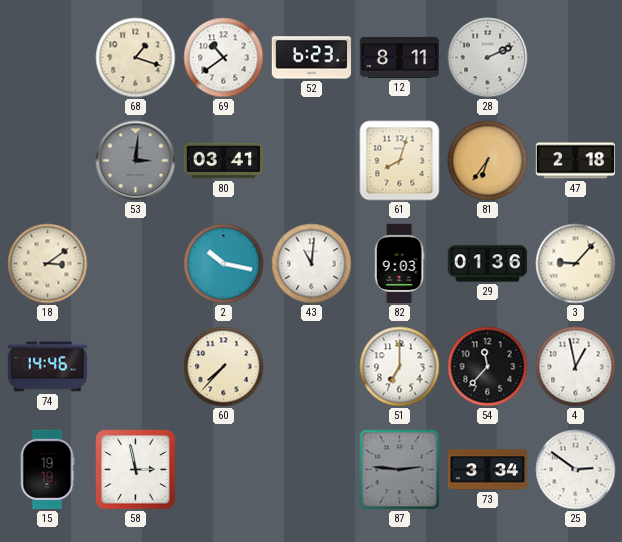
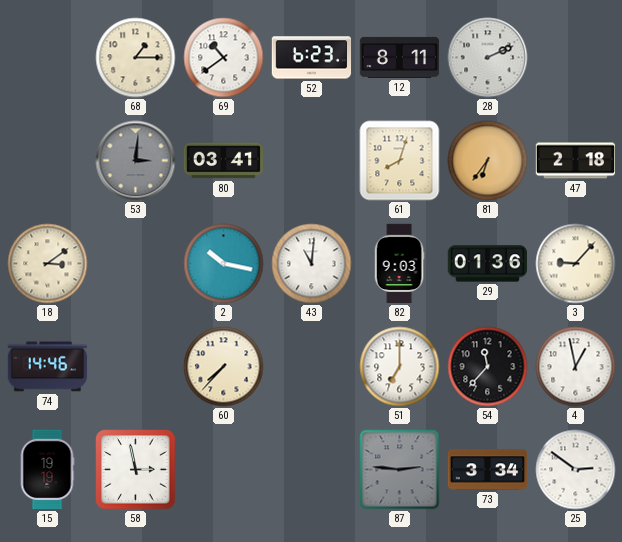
68: 1:18 -> 1:15
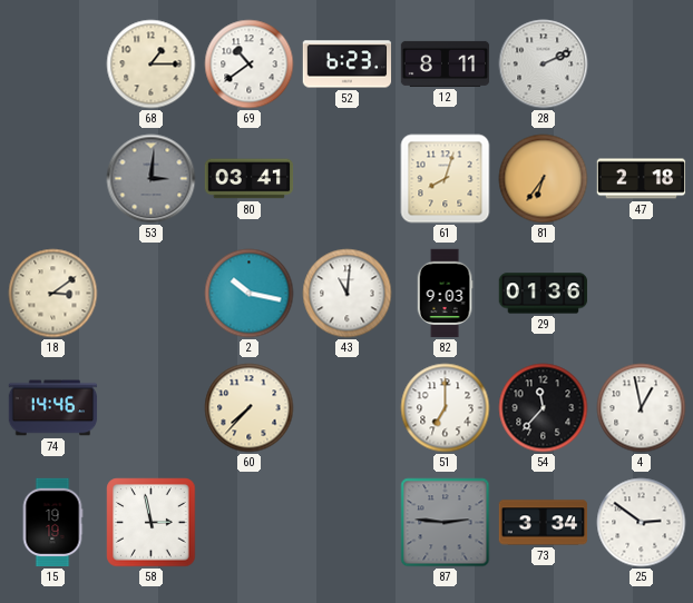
3: 9:07 -> none
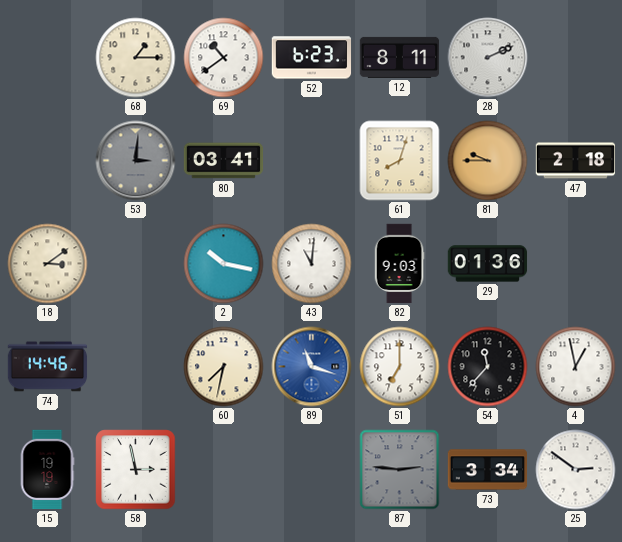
81: 6:36 -> 9:45
60: 7:37 -> 7:32
89: none -> 11:18
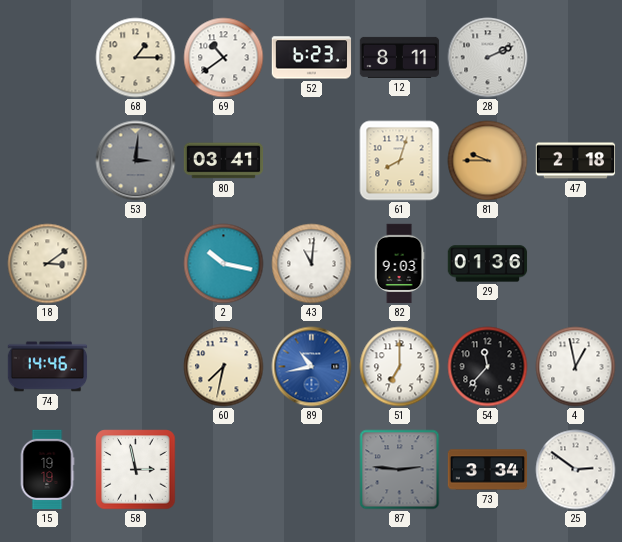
89: 11:18 -> 10:43
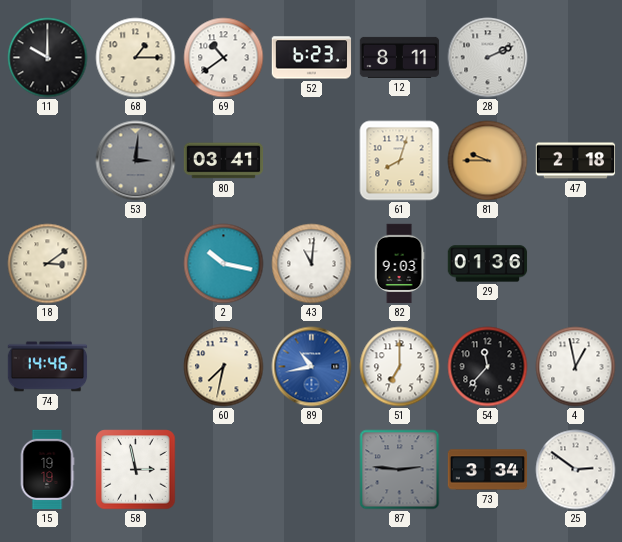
11: none -> 10:00
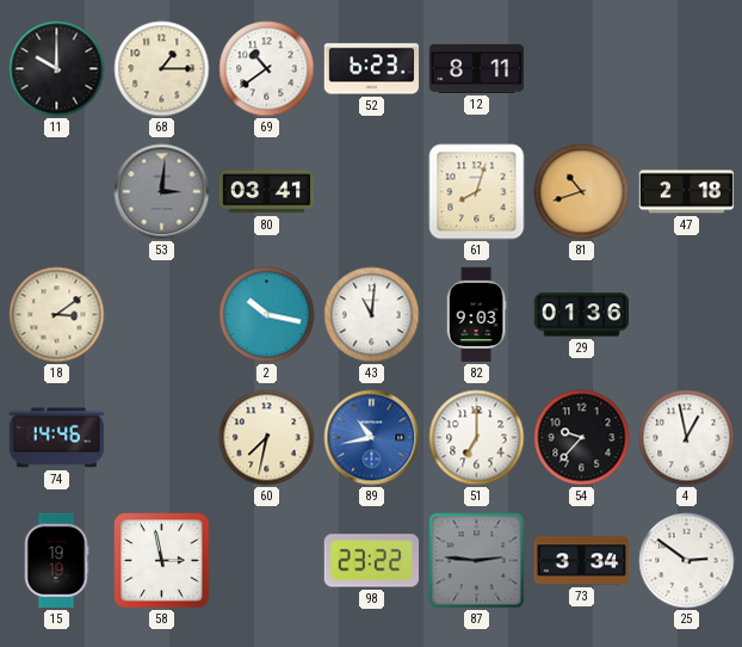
28: 2:11 -> none
81: 9:45 -> 10:42
54: 11:37 -> 9:37
98: none -> 23:22
